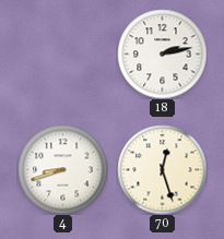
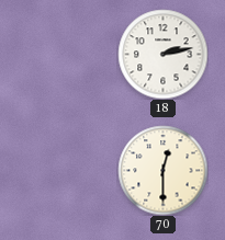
4: 8:42 -> none
70: 12:27 -> 12:30
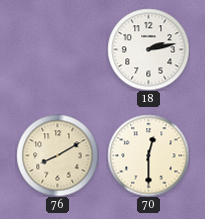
76: none -> 8:10
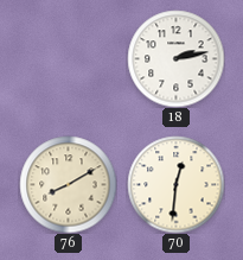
70: 12:30 -> 12:31
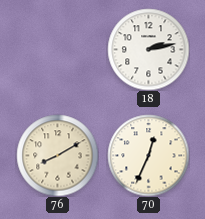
70: 12:31 -> 12:34
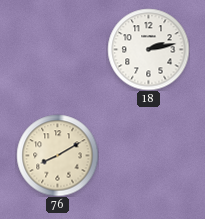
70: 12:34 -> none
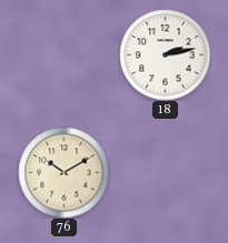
76: 8:10 -> 10:10
